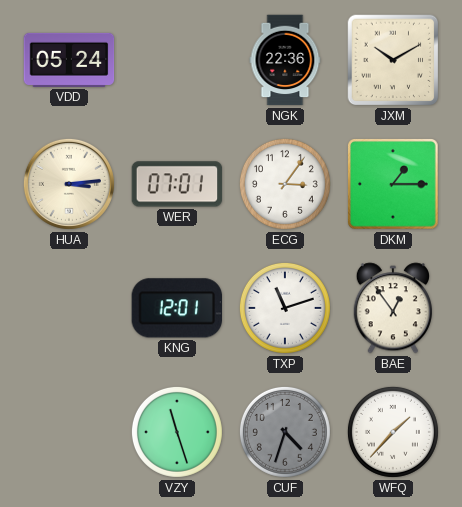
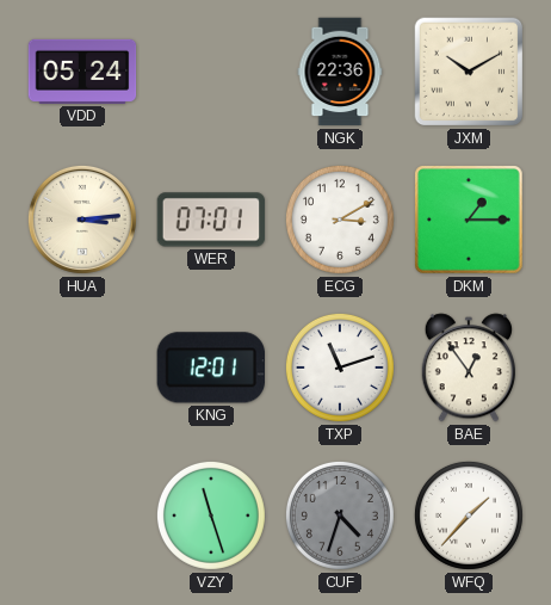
ECG: 3:06 -> 3:10
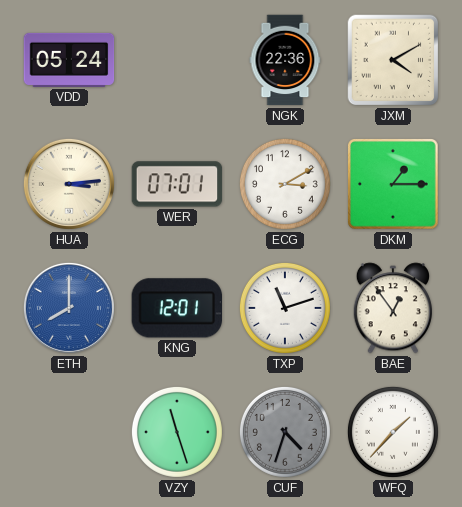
JXM: 10:10 -> 4:10
ETH: none -> 8:00
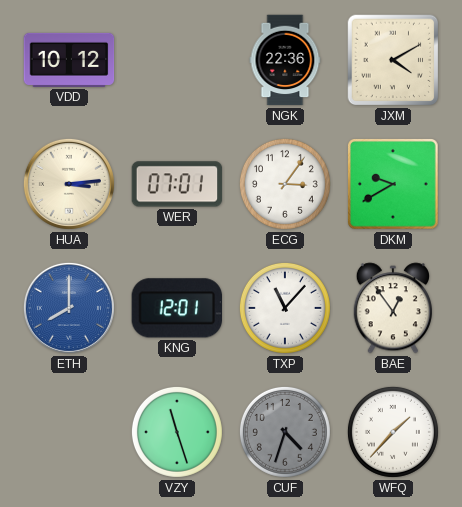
VDD: 05:24 -> 10:12
ECG: 3:10 -> 3:06
DKM: 1:15 -> 9:40
TXP: 11:12 -> 11:07
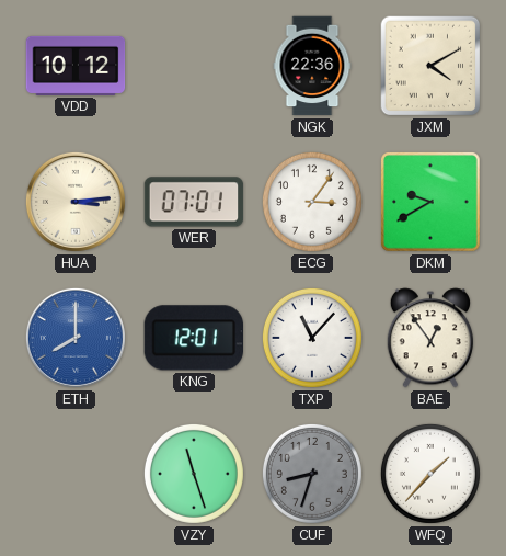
CUF: 4:33 -> 8:33
